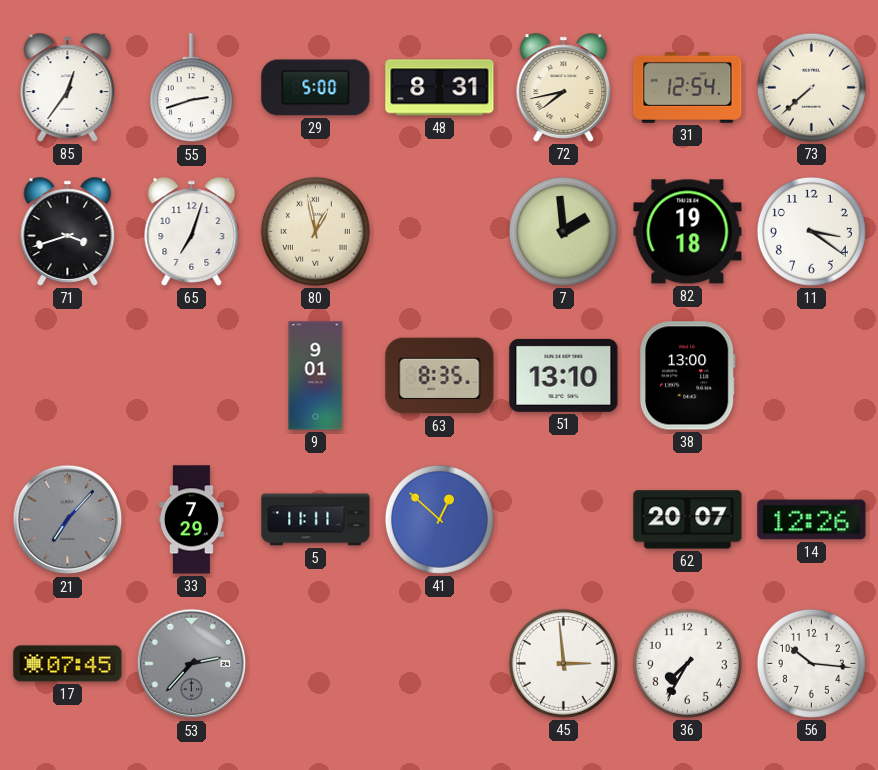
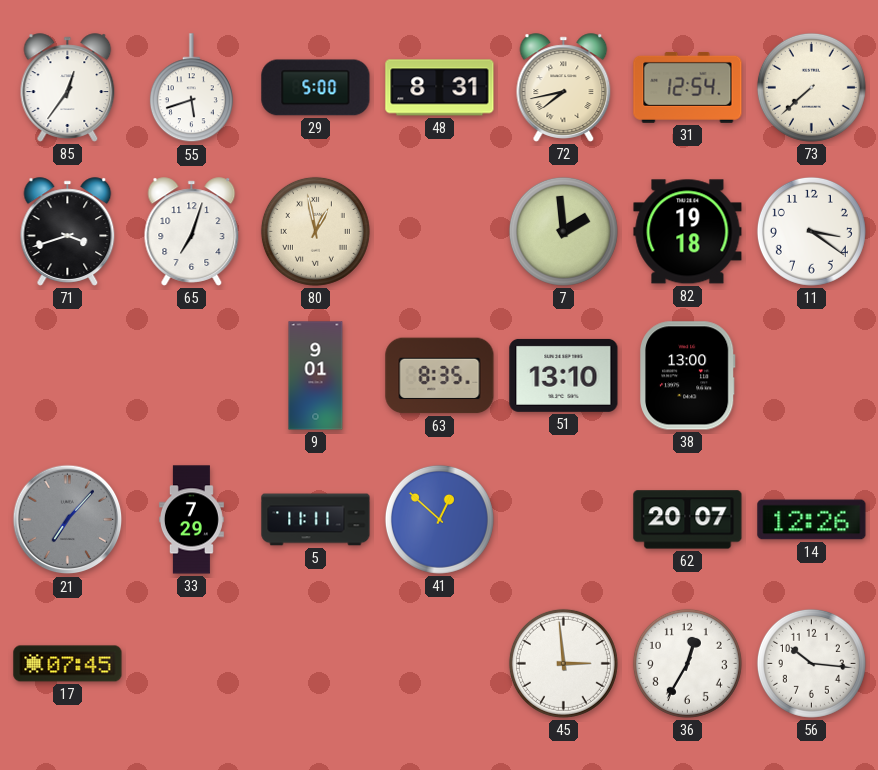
55: 2:42 -> 5:42
53: 2:37 -> none
36: 7:35 -> 12:35
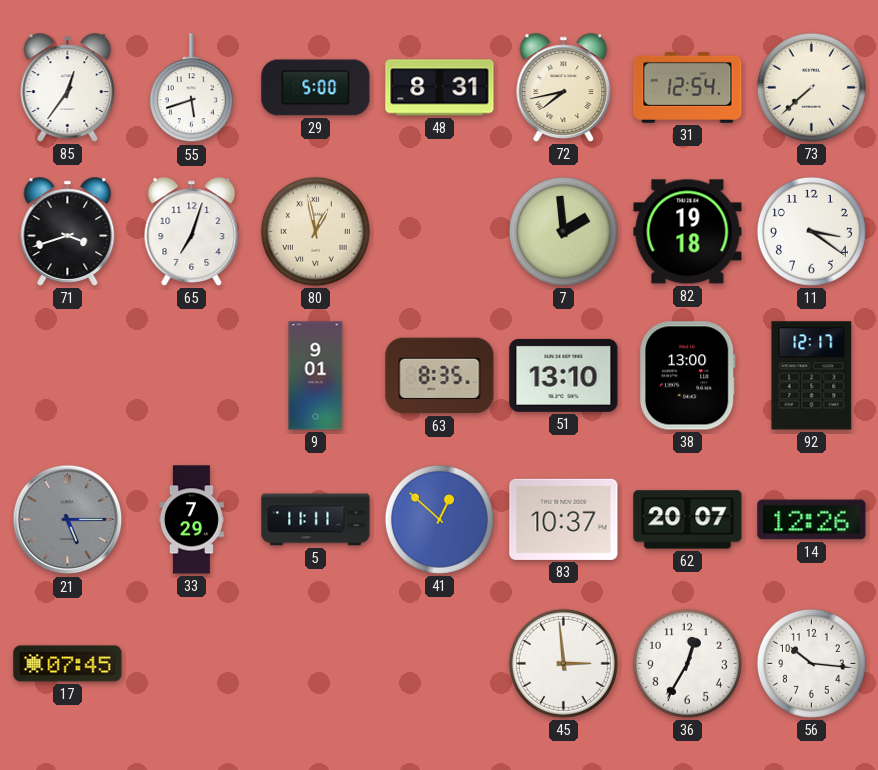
92: none -> 12:17
21: 7:07 -> 5:15
83: none -> 10:37
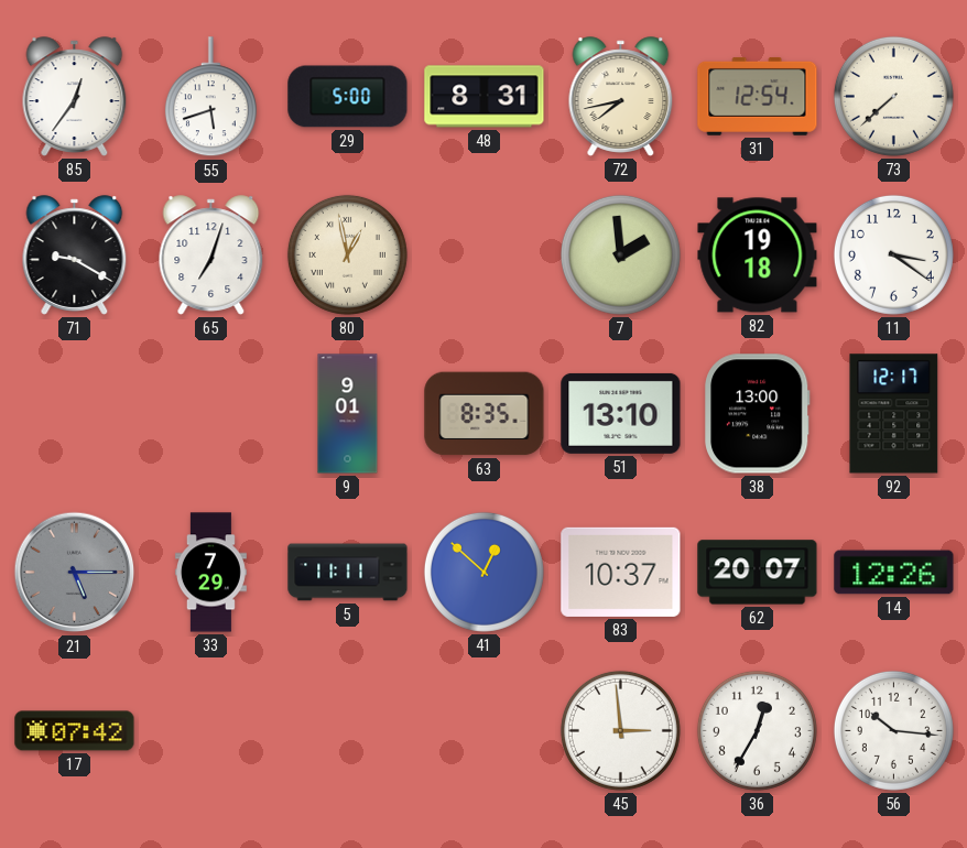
71: 3:42 -> 9:20
17: 07:45 -> 07:42
